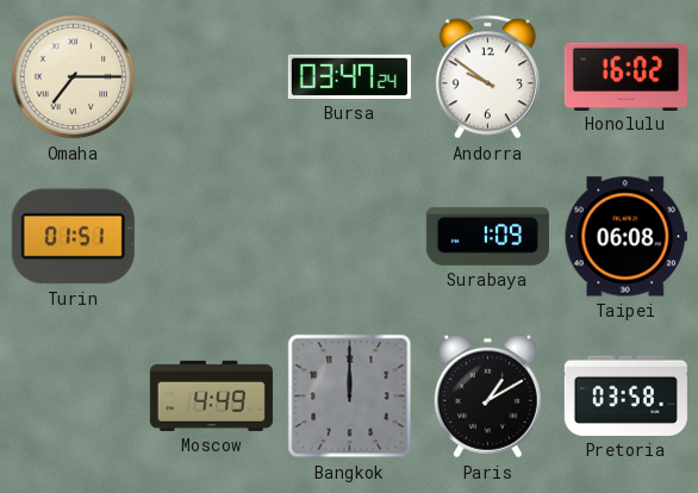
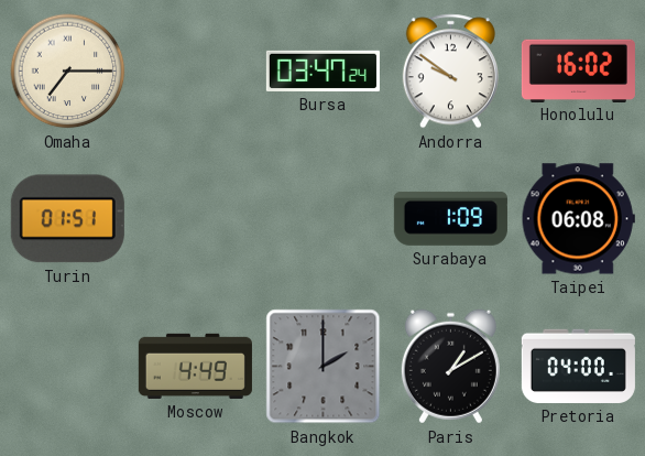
Bangkok: 12:00 -> 2:00
Pretoria: 03:58 -> 04:00
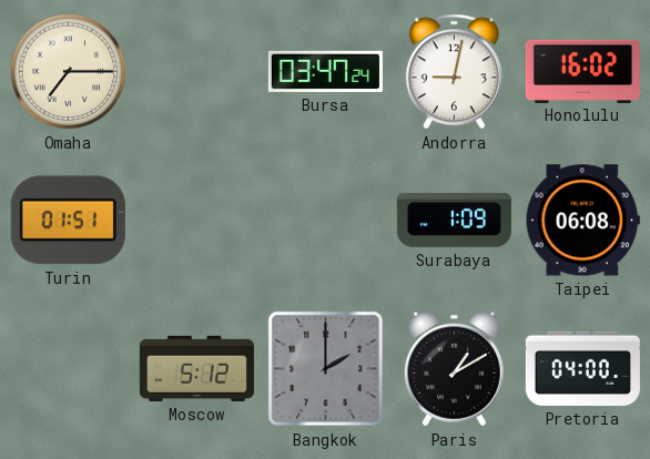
Andorra: 9:51 -> 9:02
Moscow: 4:49 -> 5:12
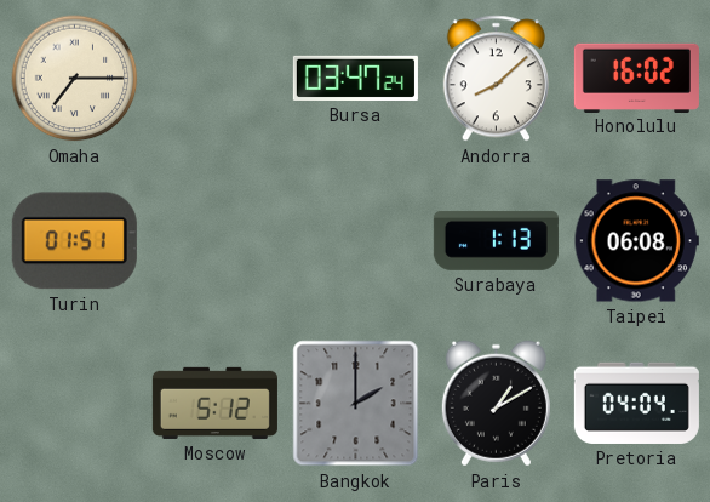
Andorra: 9:02 -> 8:08
Surabaya: 1:09 -> 1:13
Pretoria: 04:00 -> 04:04
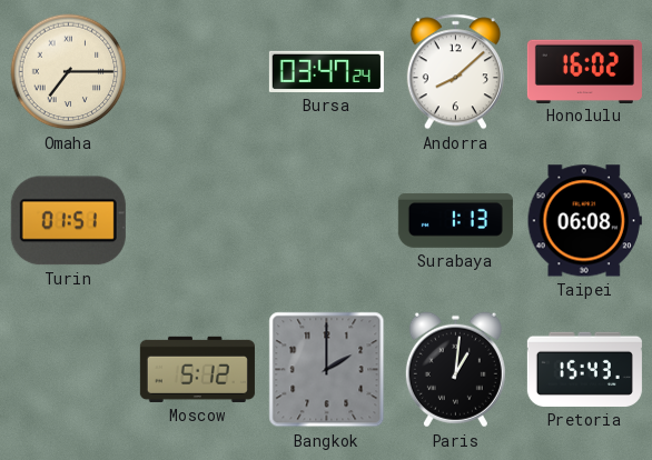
Paris: 1:10 -> 1:01
Pretoria: 04:04 -> 15:43
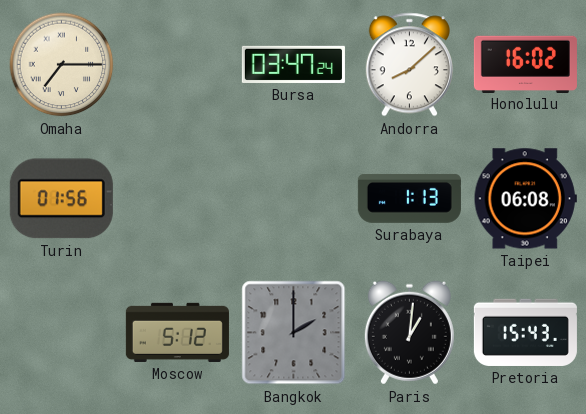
Turin: 01:51 -> 01:56
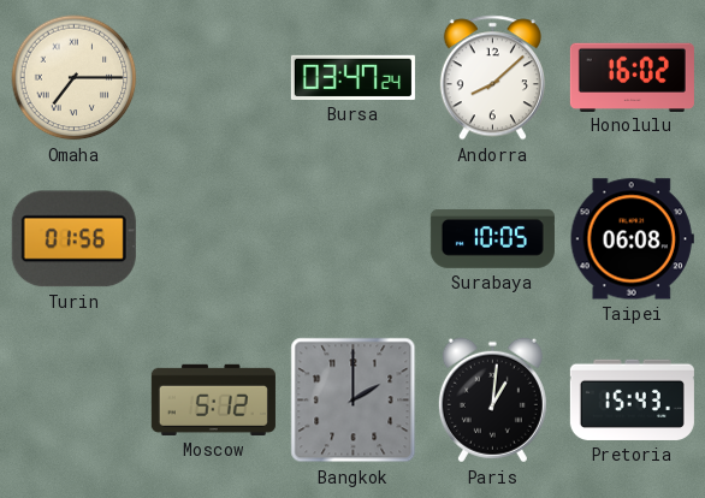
Surabaya: 1:13 -> 10:05
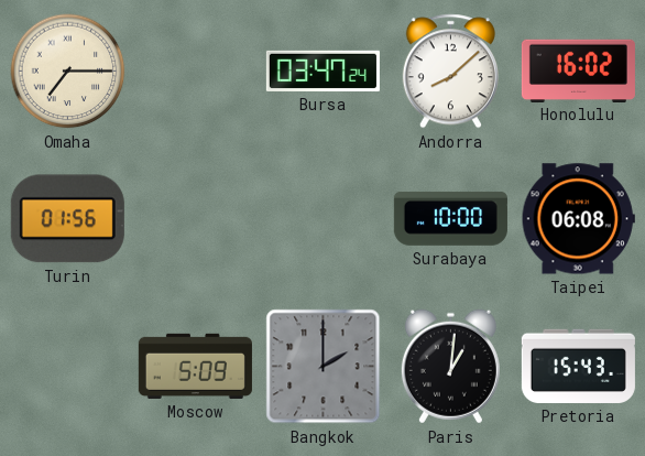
Surabaya: 10:05 -> 10:00
Moscow: 5:12 -> 5:09
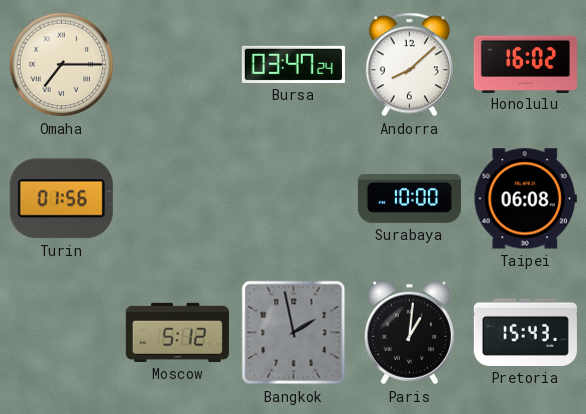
Moscow: 5:09 -> 5:12
Bangkok: 2:00 -> 1:58
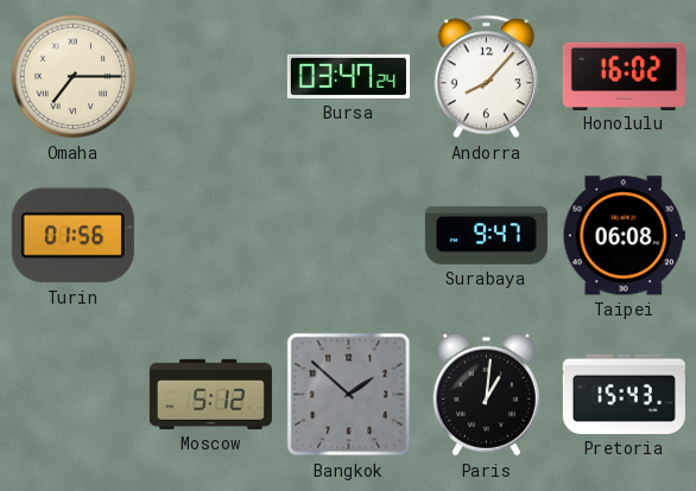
Andorra: 8:08 -> 8:07
Surabaya: 10:00 -> 9:47
Bangkok: 1:58 -> 1:52
